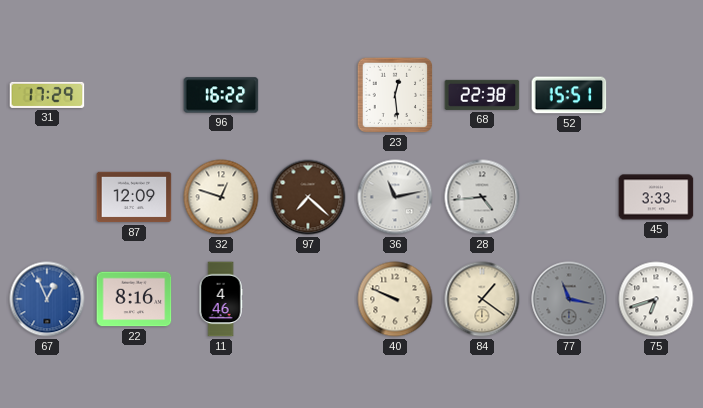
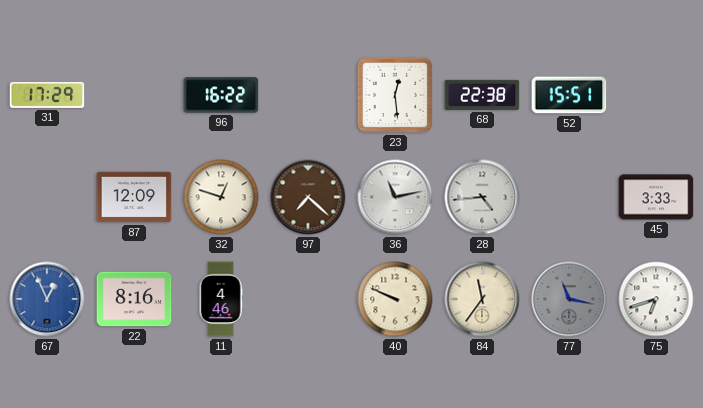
84: 1:21 -> 11:36
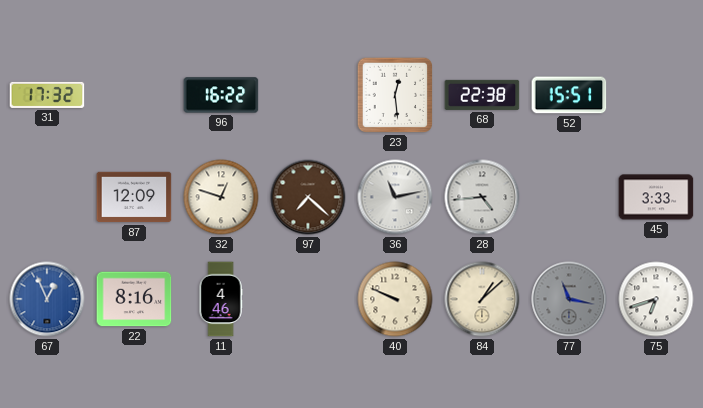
31: 17:29 -> 17:32
84: 11:36 -> 1:08
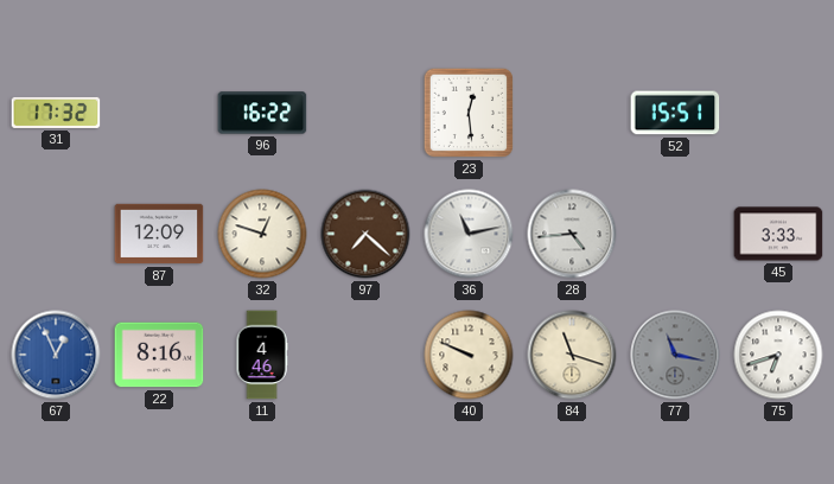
68: 22:38 -> none
84: 1:08 -> 11:18
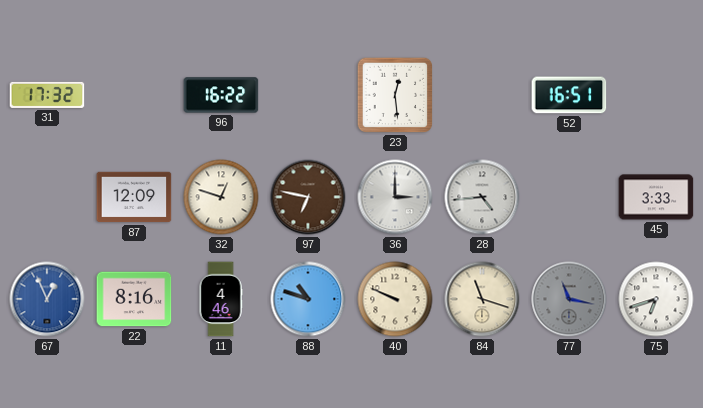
52: 15:51 -> 16:51
97: 7:22 -> 6:47
36: 11:13 -> 3:00
88: none -> 10:48
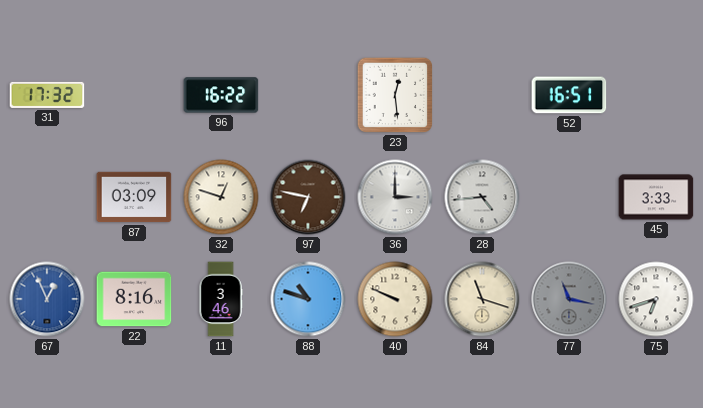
87: 12:09 -> 03:09
11: 4:46 -> 3:46
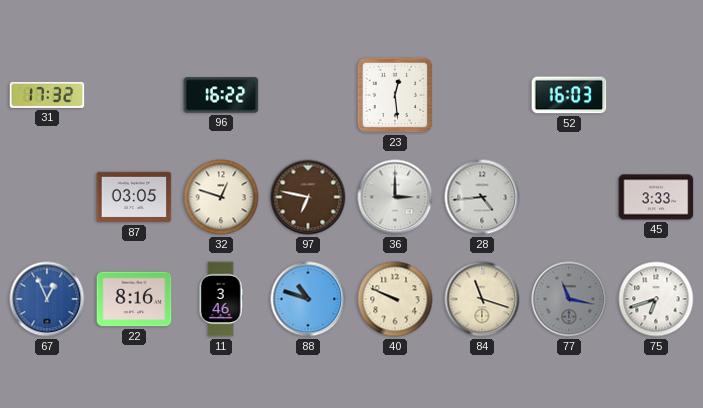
52: 16:51 -> 16:03
87: 03:09 -> 03:05
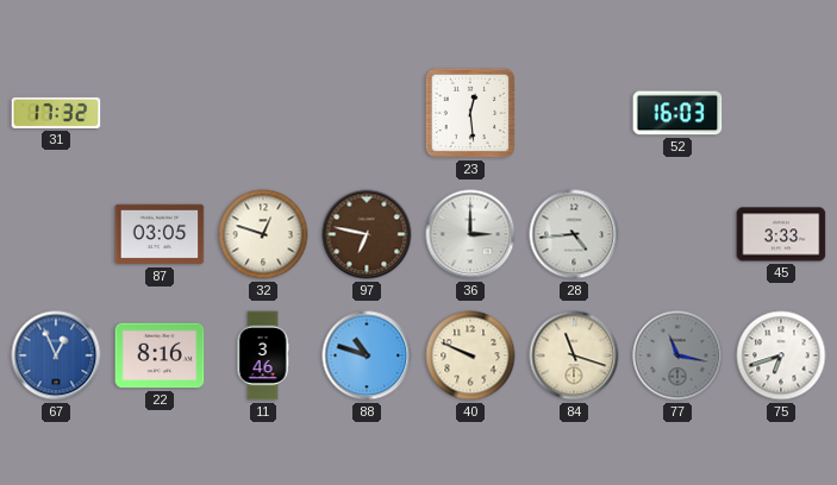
96: 16:22 -> none
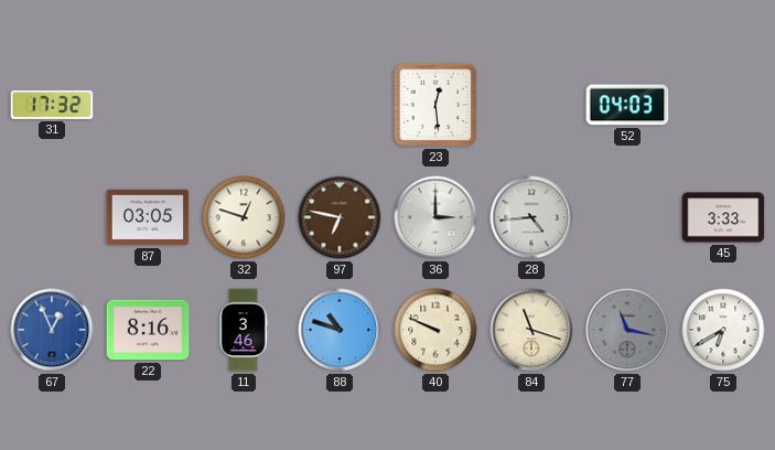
52: 16:03 -> 04:03
75: 6:42 -> 6:40
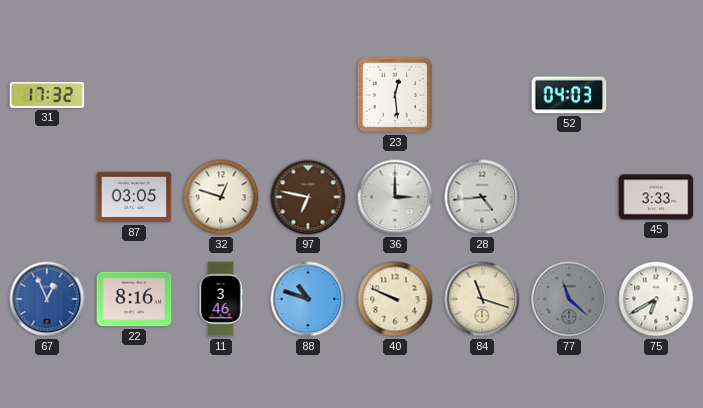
77: 11:17 -> 11:22
